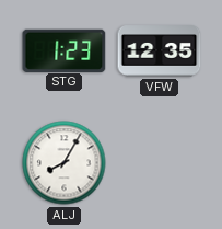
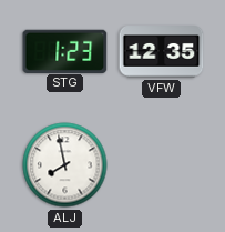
ALJ: 8:05 -> 7:58
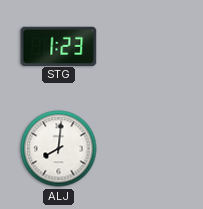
VFW: 12:35 -> none
ALJ: 7:58 -> 8:01
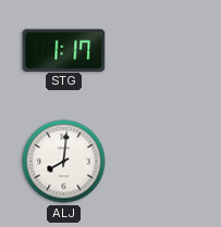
STG: 1:23 -> 1:17
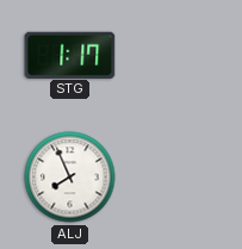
ALJ: 8:01 -> 7:56
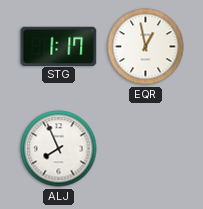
EQR: none -> 12:58
